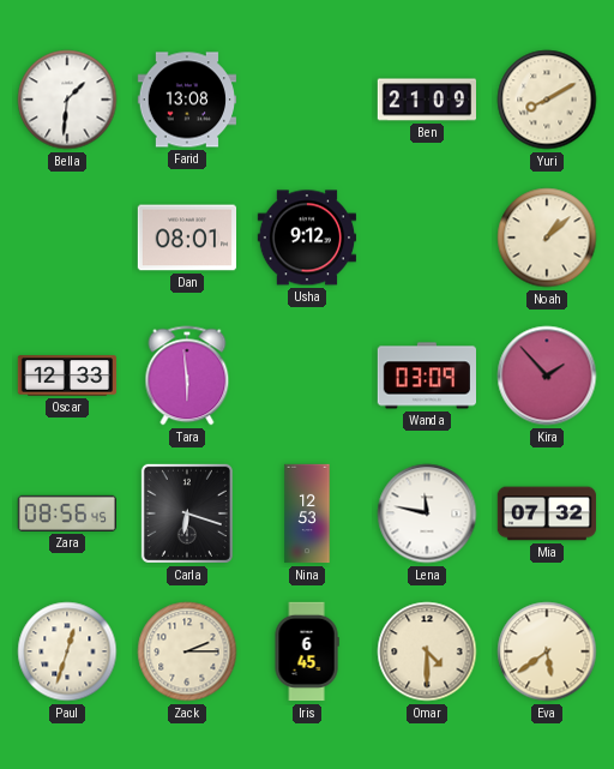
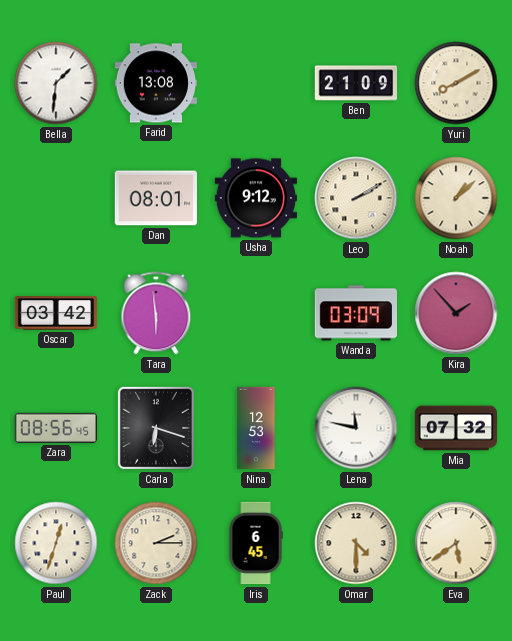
Leo: none -> 2:10
Oscar: 12:33 -> 03:42
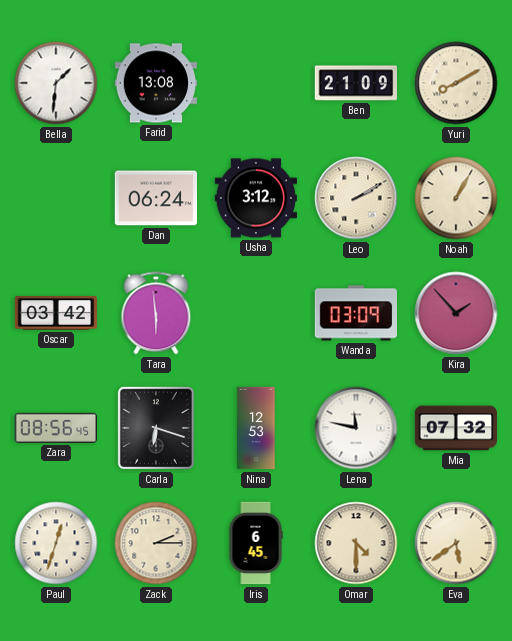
Dan: 08:01 -> 06:24
Usha: 9:12 -> 3:12
Noah: 1:08 -> 1:05
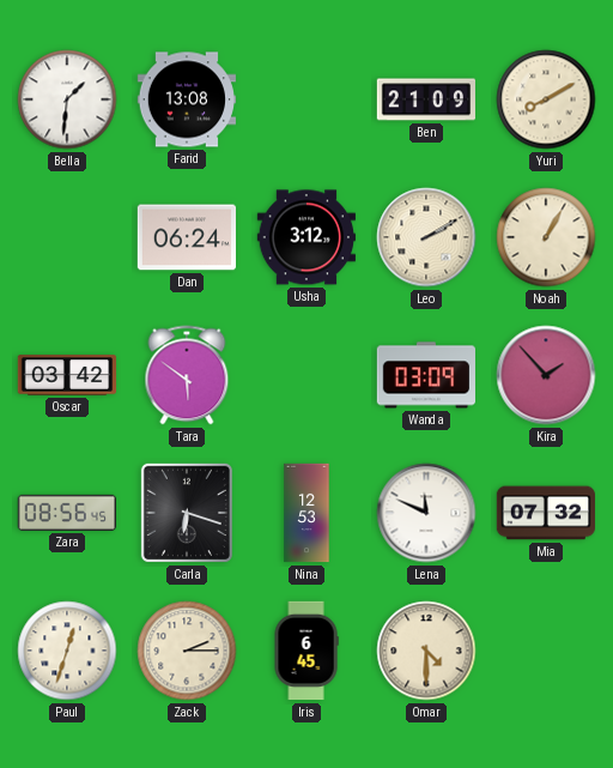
Tara: 5:59 -> 5:51
Lena: 11:47 -> 11:49
Eva: 5:39 -> none
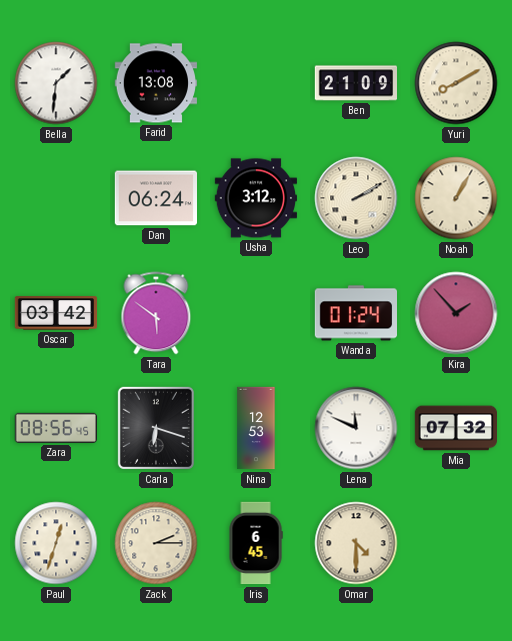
Wanda: 03:09 -> 01:24
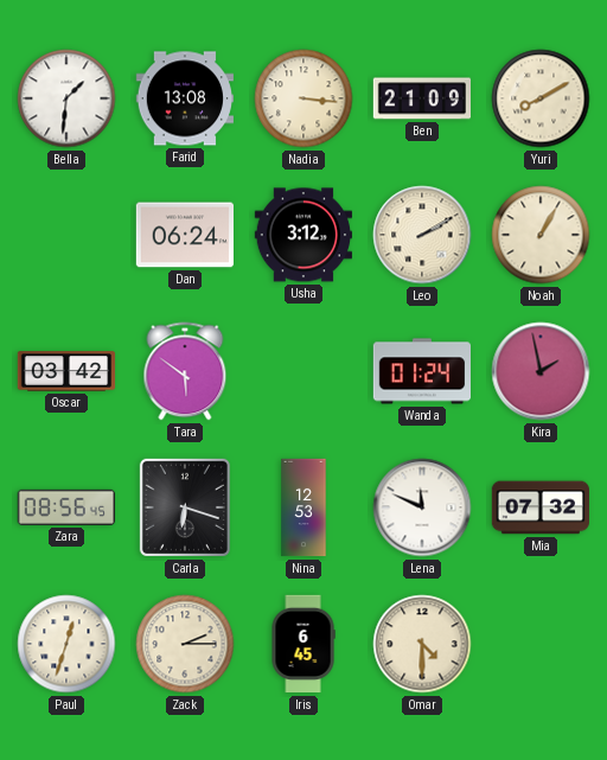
Nadia: none -> 3:16
Kira: 1:53 -> 1:58
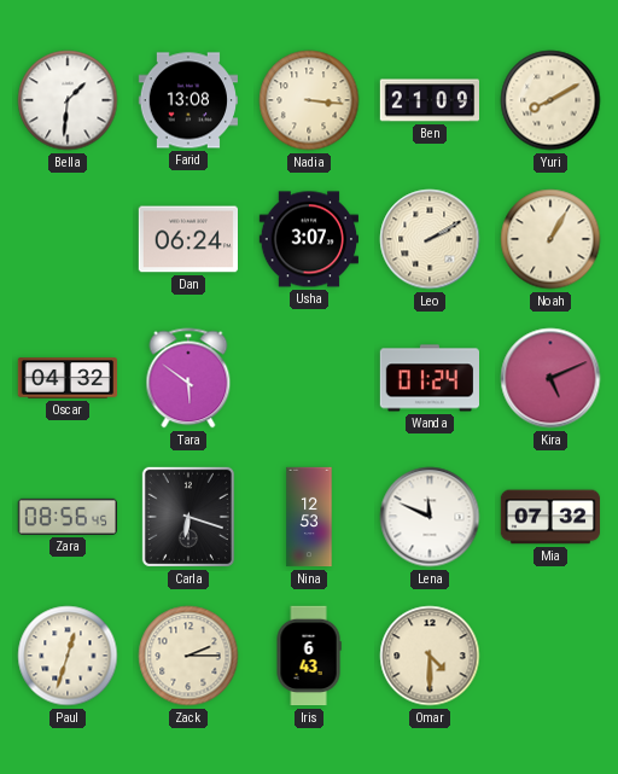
Usha: 3:12 -> 3:07
Oscar: 03:42 -> 04:32
Kira: 1:58 -> 5:11
Iris: 6:45 -> 6:43
